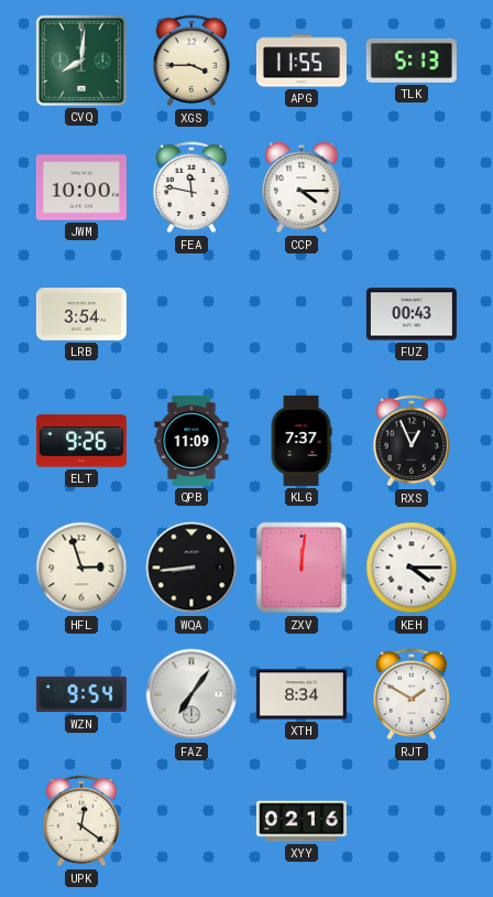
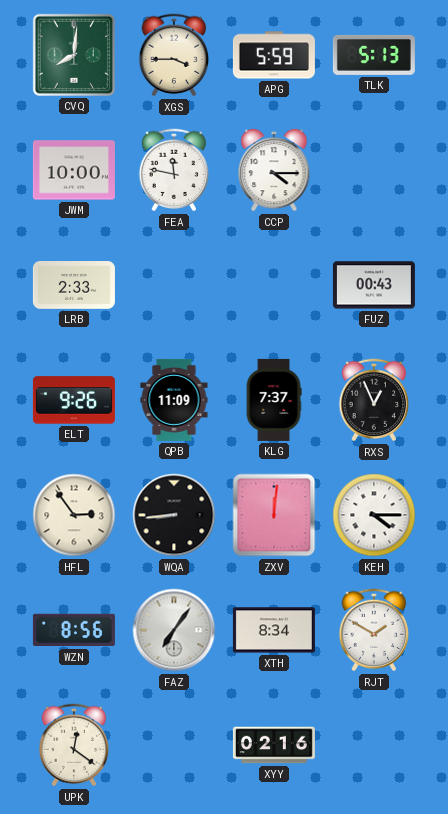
APG: 11:55 -> 5:59
LRB: 3:54 -> 2:33
HFL: 2:57 -> 2:54
WZN: 9:54 -> 8:56
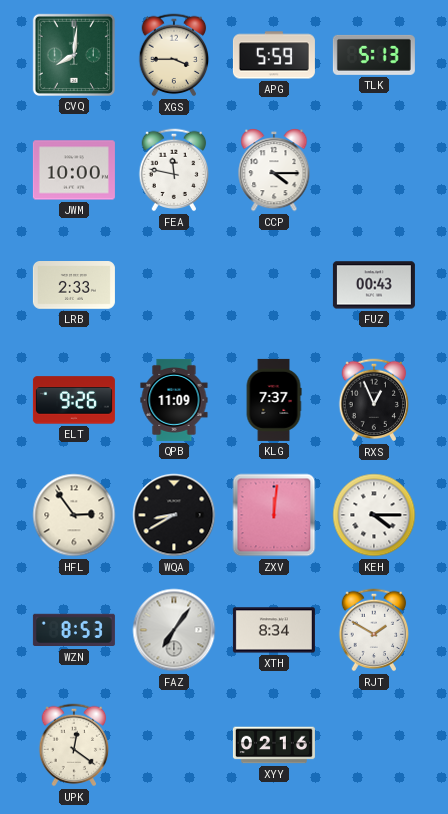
WQA: 8:44 -> 8:40
WZN: 8:56 -> 8:53
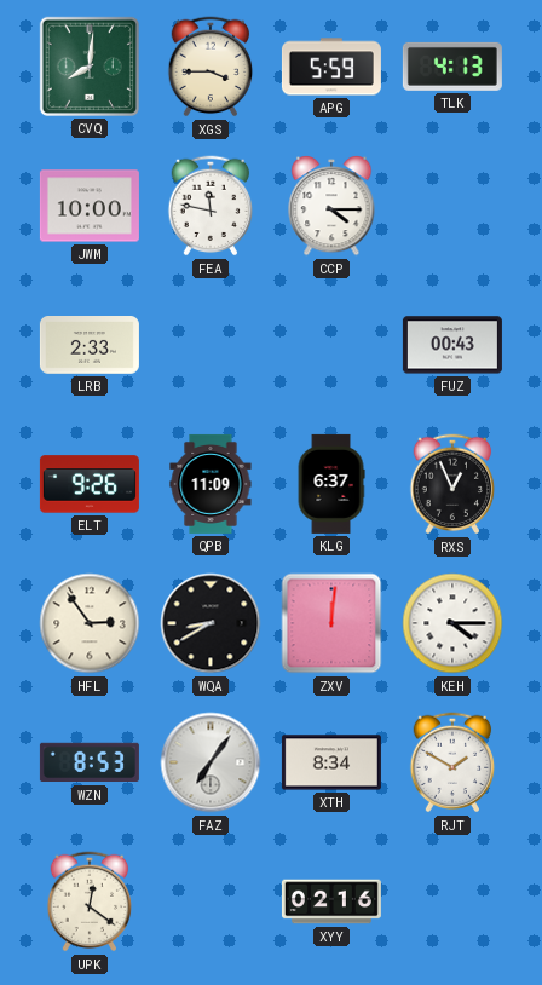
TLK: 5:13 -> 4:13
KLG: 7:37 -> 6:37
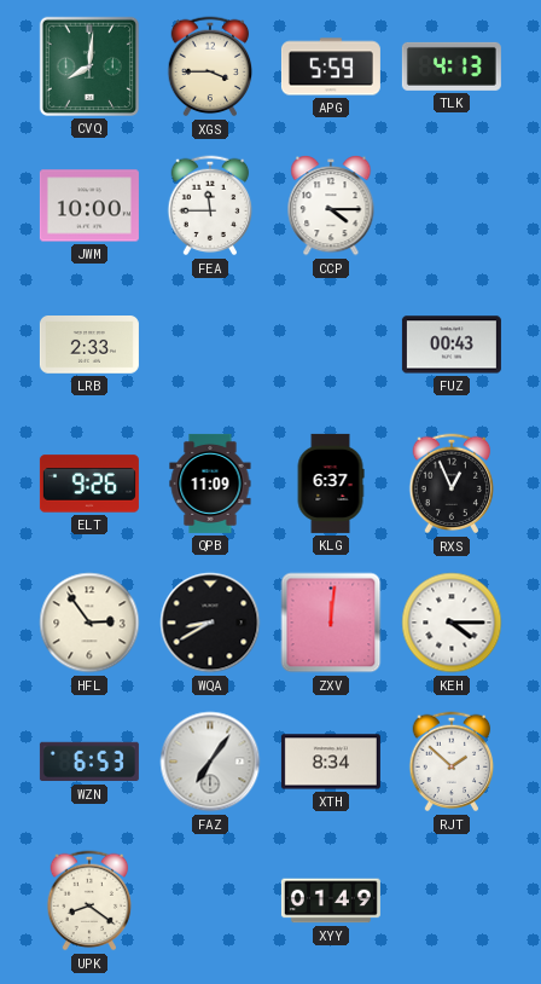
FEA: 11:47 -> 11:45
WZN: 8:53 -> 6:53
RJT: 1:50 -> 1:52
UPK: 12:21 -> 8:21
XYY: 02:16 -> 01:49
